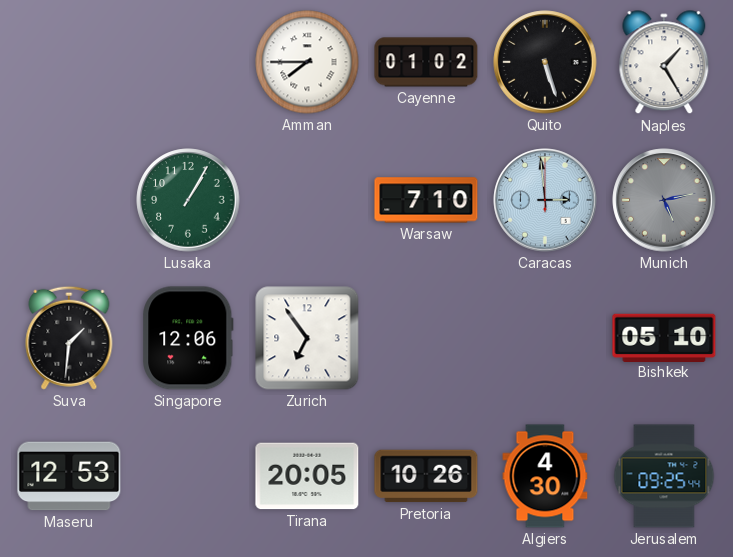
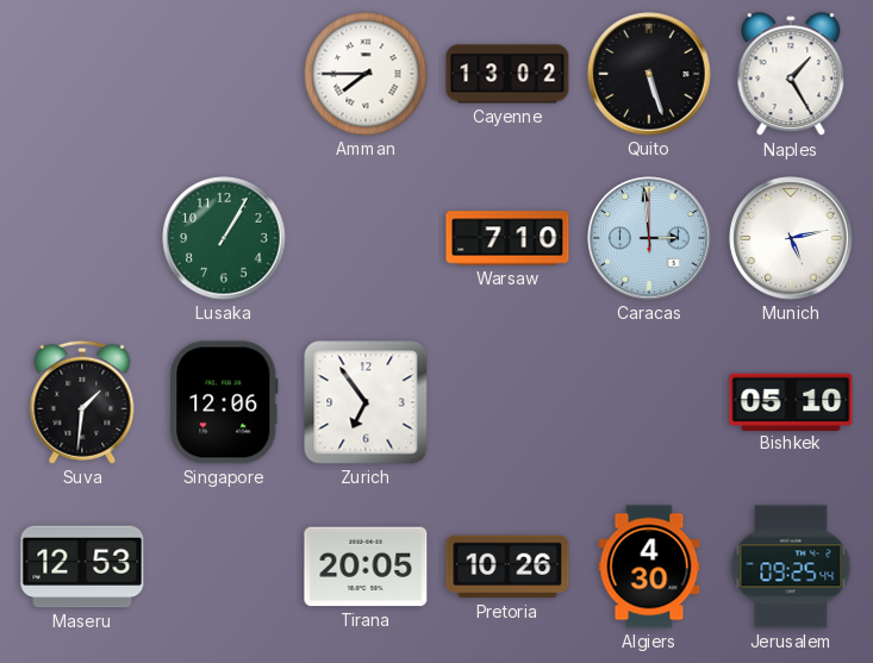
Cayenne: 01:02 -> 13:02
Munich dial: grey -> white
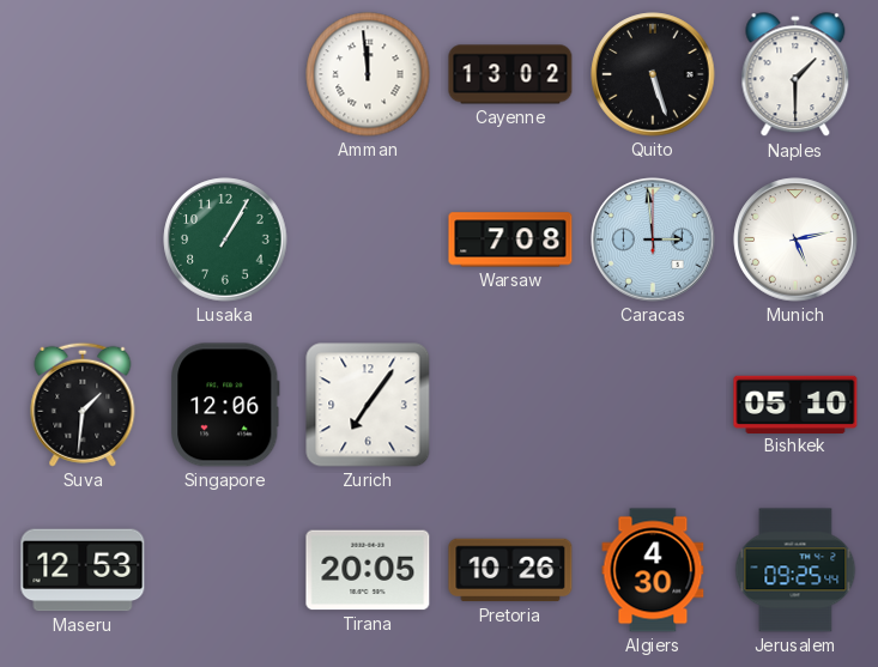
Amman: 7:45 -> 11:59
Naples: 1:25 -> 1:30
Warsaw: 7:10 -> 7:08
Zurich: 6:54 -> 7:06
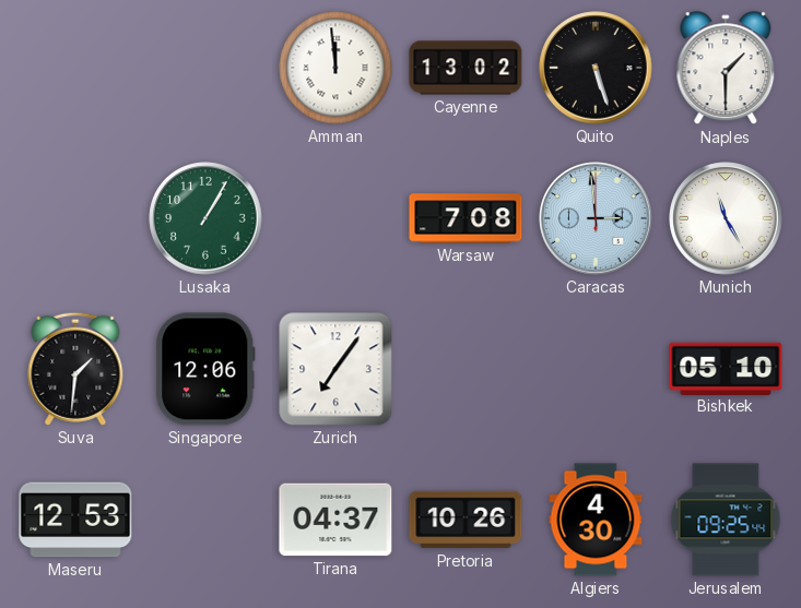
Munich: 5:13 -> 11:25
Tirana: 20:05 -> 04:37
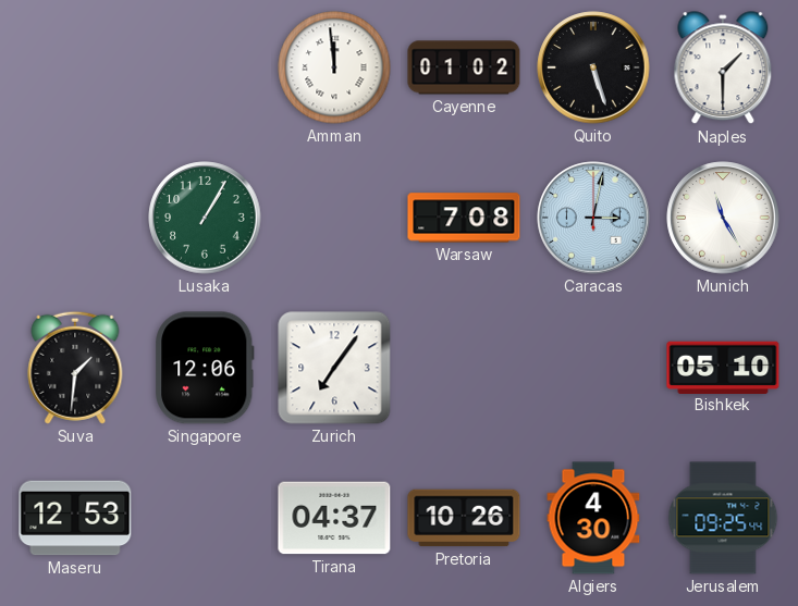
Cayenne: 13:02 -> 01:02
Caracas: 2:59 -> 3:02
